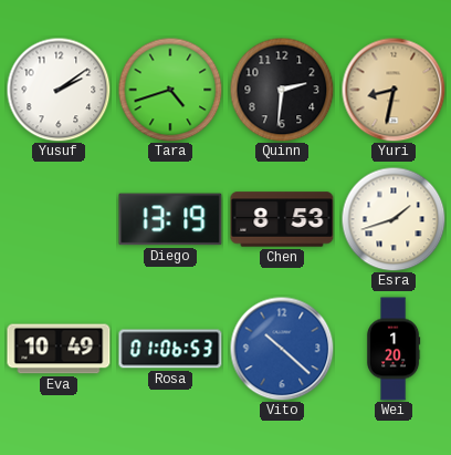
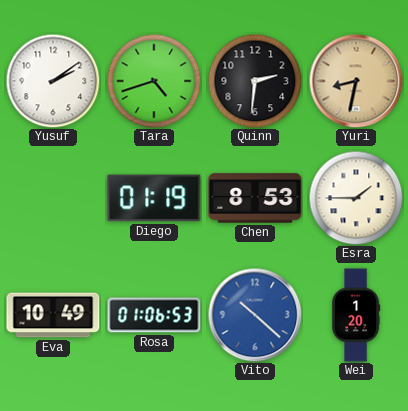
Diego: 13:19 -> 01:19
Esra: 1:42 -> 1:45
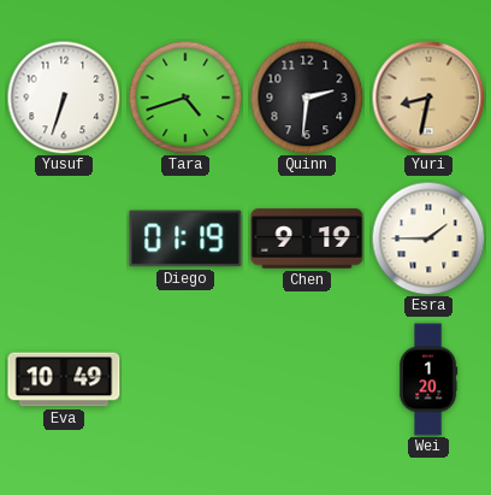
Yusuf: 2:09 -> 6:33
Chen: 8:53 -> 9:19
Rosa: 01:06 -> none
Vito: 10:22 -> none
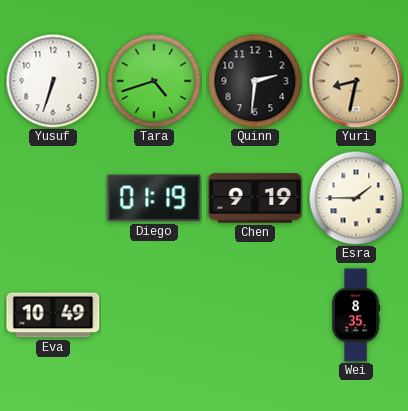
Wei: 1:20 -> 8:35
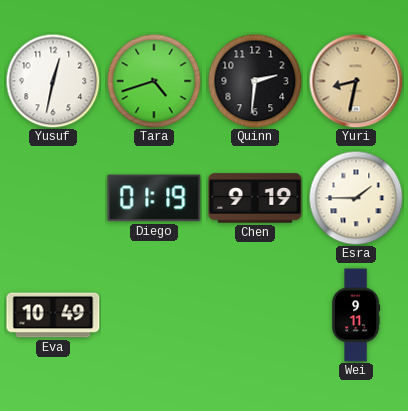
Yusuf: 6:33 -> 12:32
Wei: 8:35 -> 9:11
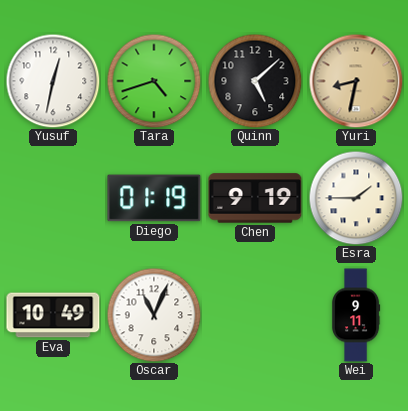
Quinn: 2:31 -> 5:08
Oscar: none -> 11:04
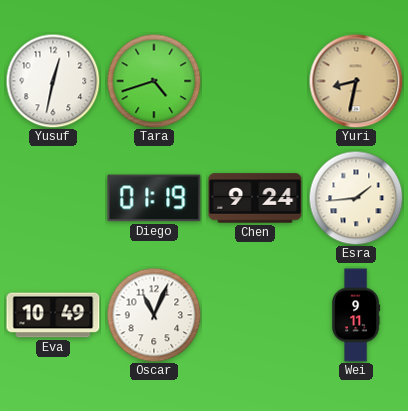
Quinn: 5:08 -> none
Chen: 9:19 -> 9:24
Esra: 1:45 -> 1:44
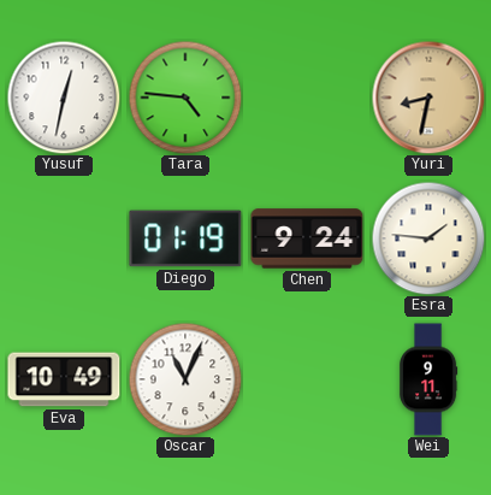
Tara: 4:42 -> 4:46
Esra: 1:44 -> 1:46
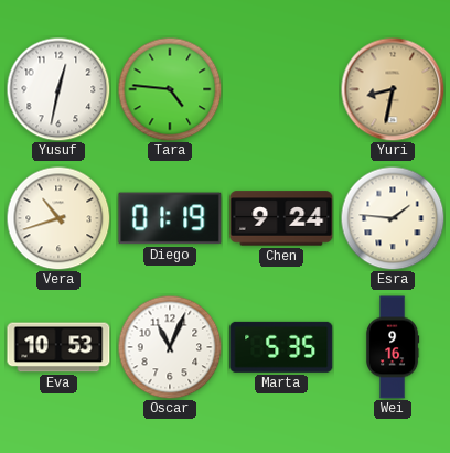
Vera: none -> 10:42
Eva: 10:49 -> 10:53
Marta: none -> 5:35
Wei: 9:11 -> 9:16
